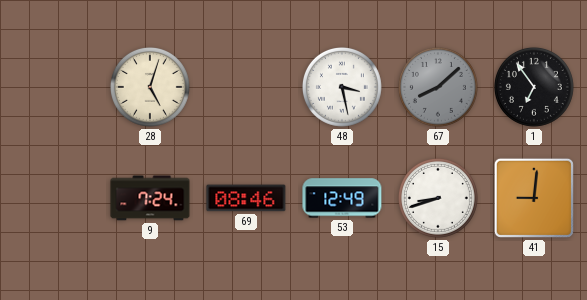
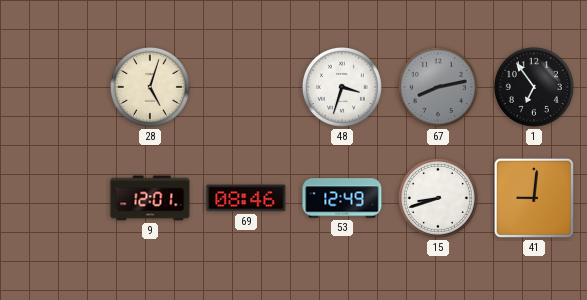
48: 3:28 -> 3:33
67: 8:08 -> 8:13
9: 7:24 -> 12:01
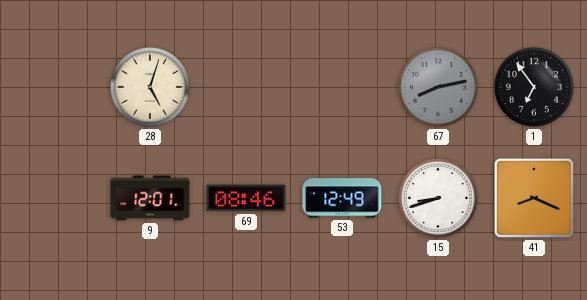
48: 3:33 -> none
41: 9:01 -> 8:19
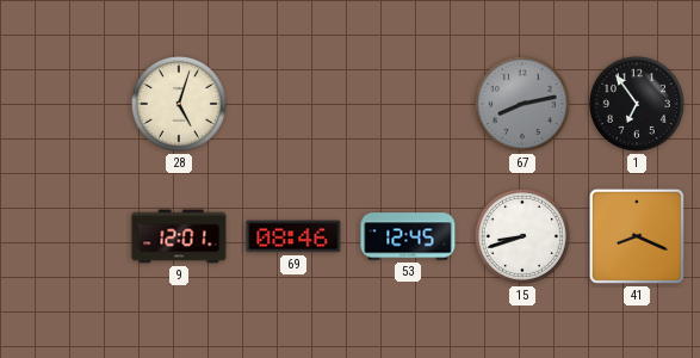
53: 12:49 -> 12:45
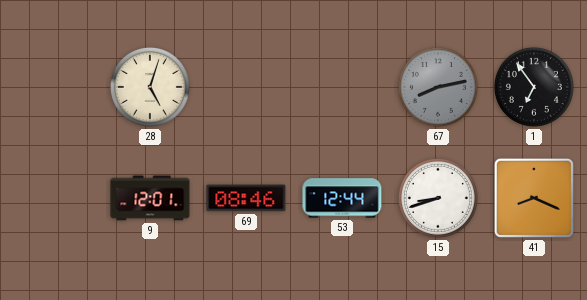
53: 12:45 -> 12:44
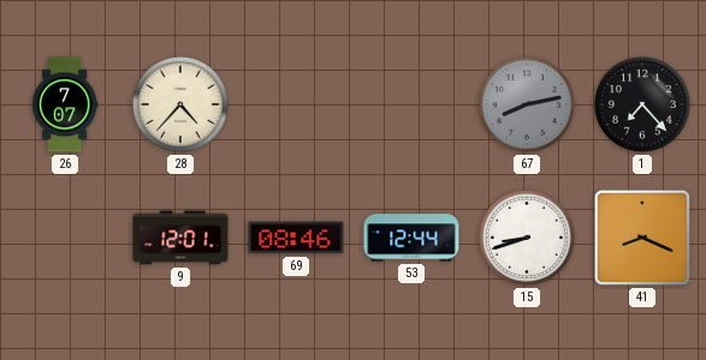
26: none -> 7:07
28: 5:03 -> 4:37
1: 6:54 -> 7:23
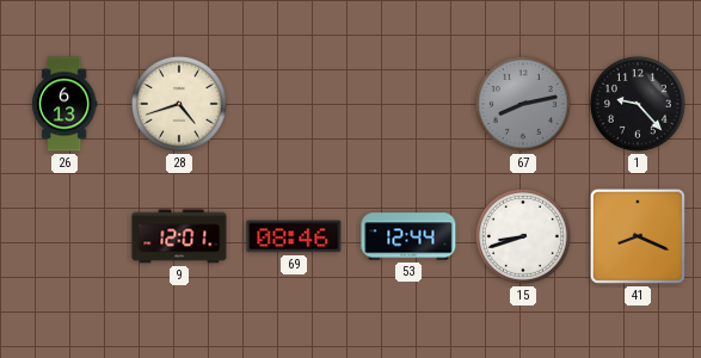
26: 7:07 -> 6:13
28: 4:37 -> 4:42
1: 7:23 -> 9:23
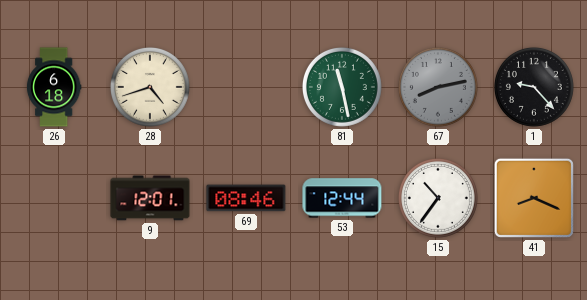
26: 6:13 -> 6:18
81: none -> 11:28
15: 8:42 -> 10:36
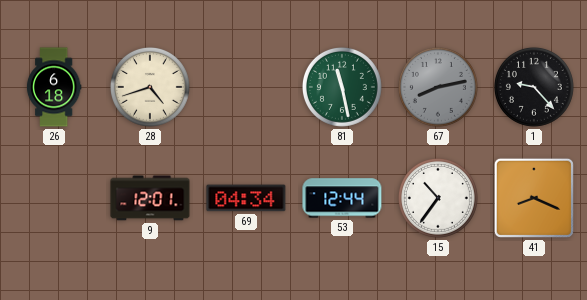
69: 08:46 -> 04:34
